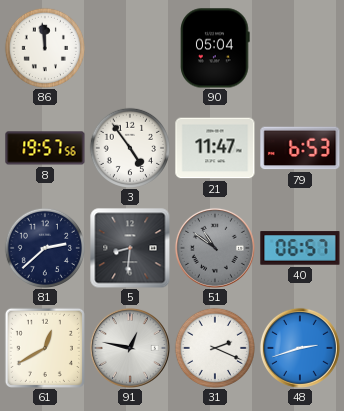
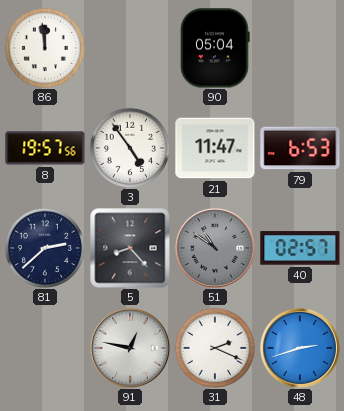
5: 8:31 -> 8:23
40: 06:57 -> 02:57
61: 12:40 -> none
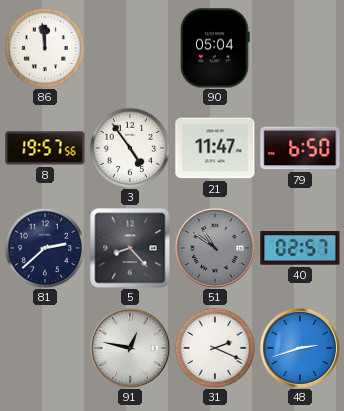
79: 6:53 -> 6:50
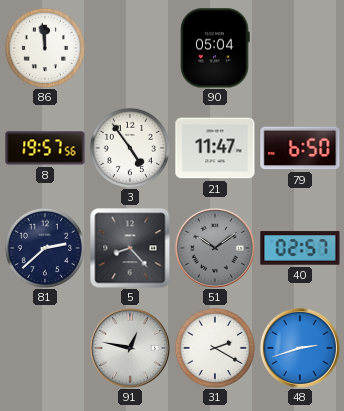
51: 10:51 -> 10:09
31: 2:19 -> 2:20
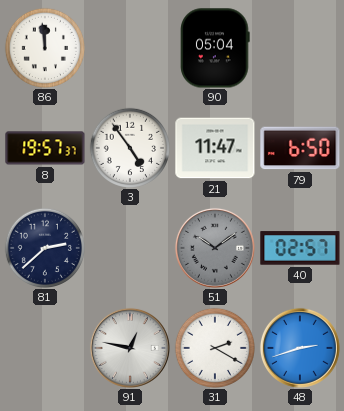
8: 19:57:56 -> 19:57:37
5: 8:23 -> none
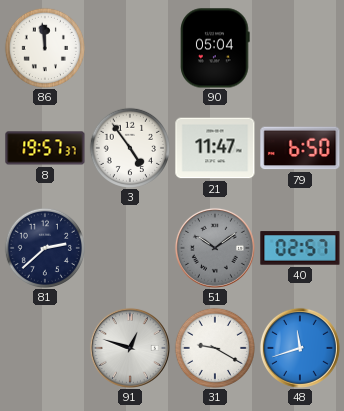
91: 12:47 -> 12:48
31: 2:20 -> 9:20
48: 2:42 -> 11:42
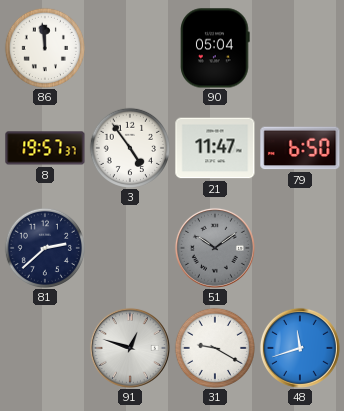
40: 02:57 -> none
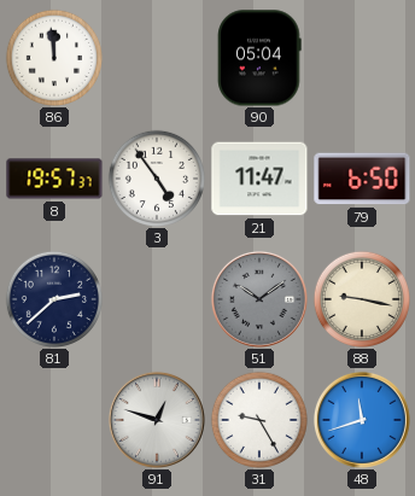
88: none -> 9:17
31: 9:20 -> 9:25
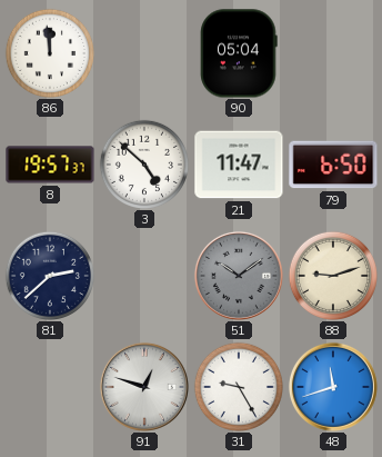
3: 4:54 -> 4:52
88: 9:17 -> 9:12
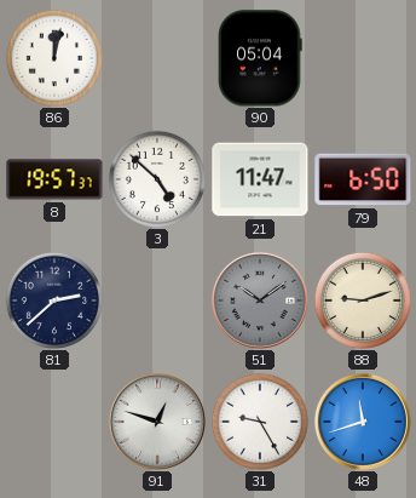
86: 11:59 -> 12:02
